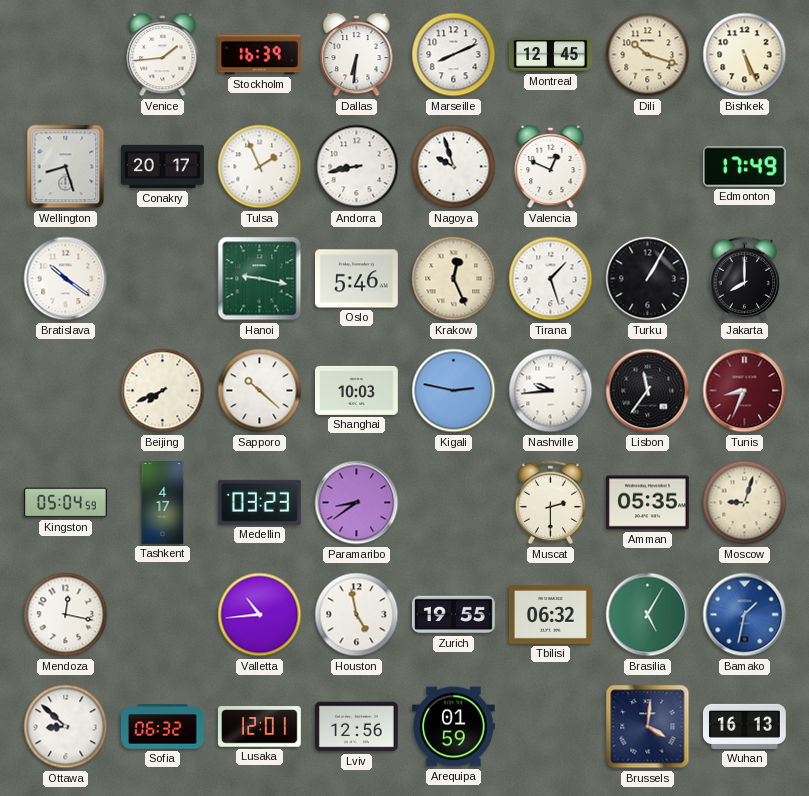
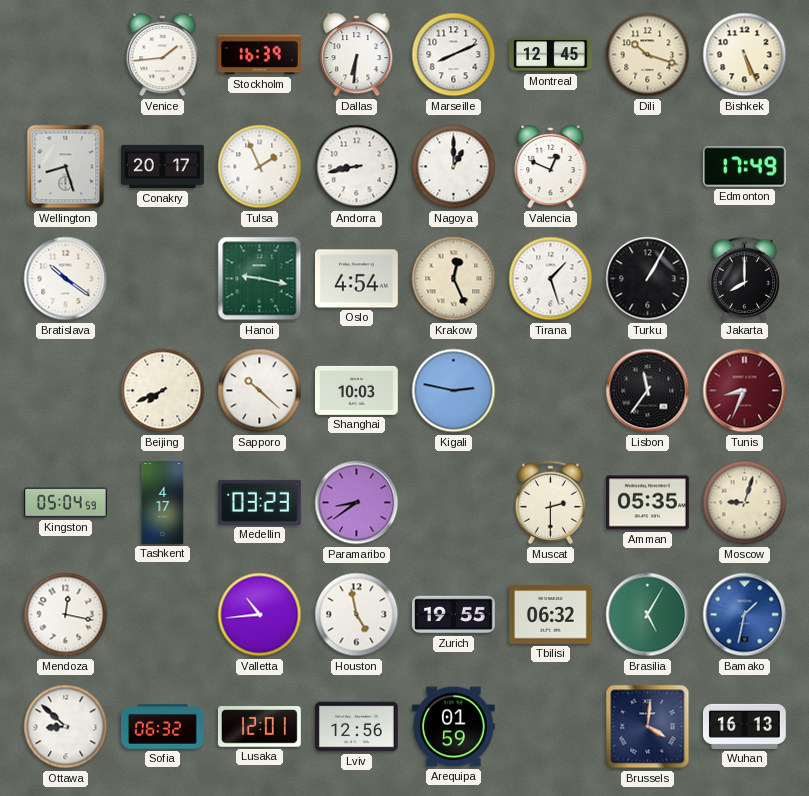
Nagoya: 9:57 -> 1:00
Oslo: 5:46 -> 4:54
Nashville: 9:44 -> none
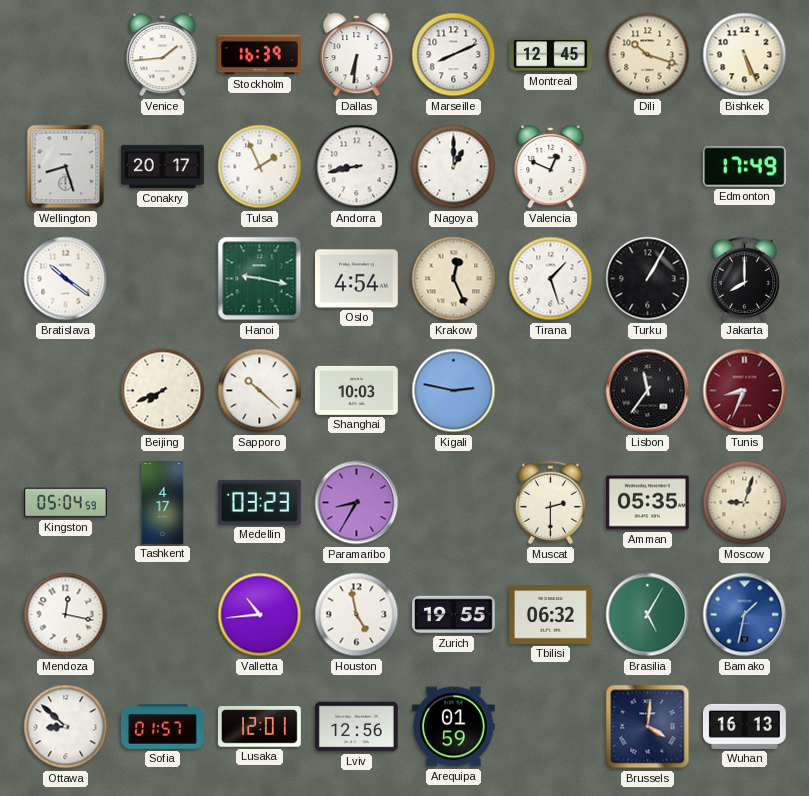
Paramaribo: 8:39 -> 8:35
Sofia: 06:32 -> 01:57
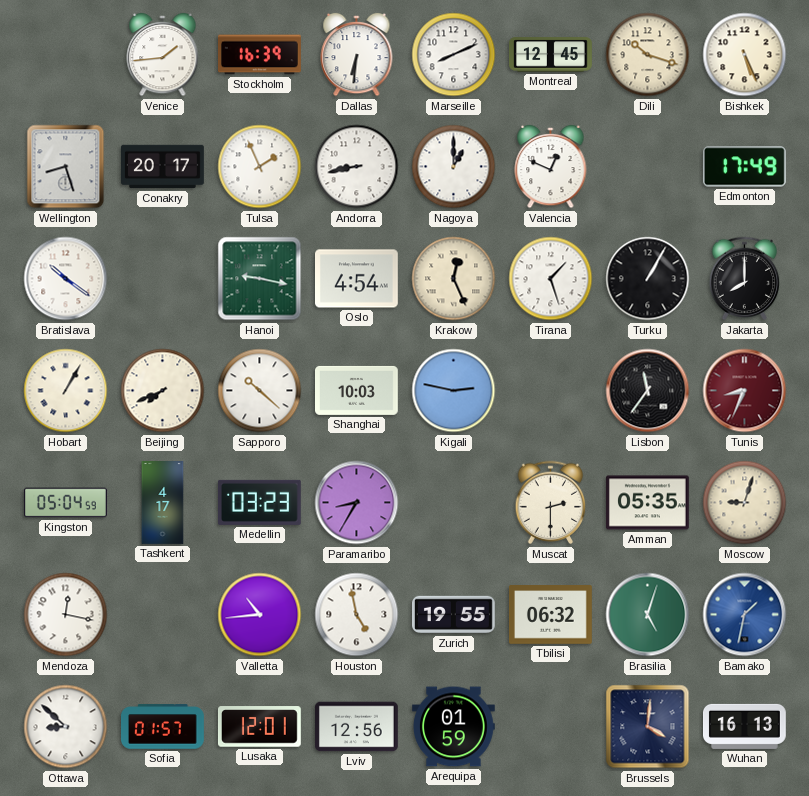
Hobart: none -> 1:05
Brasilia: 5:05 -> 5:03
